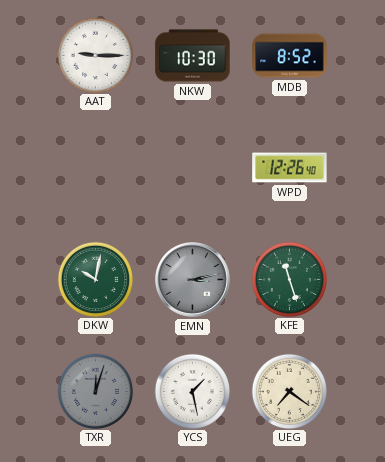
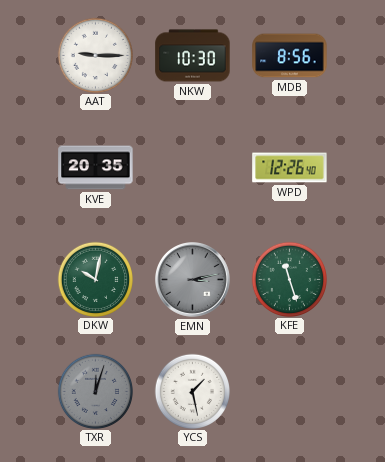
MDB: 8:52 -> 8:56
KVE: none -> 20:35
UEG: 7:21 -> none
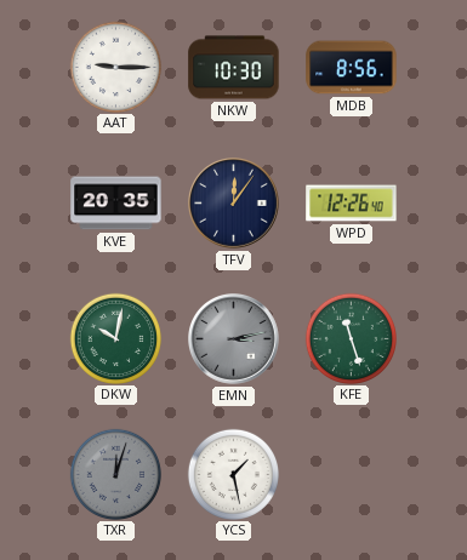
TFV: none -> 12:06
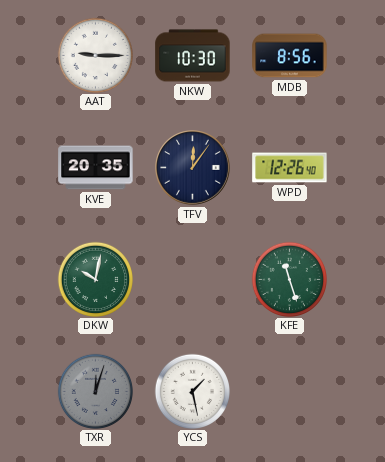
EMN: 3:13 -> none
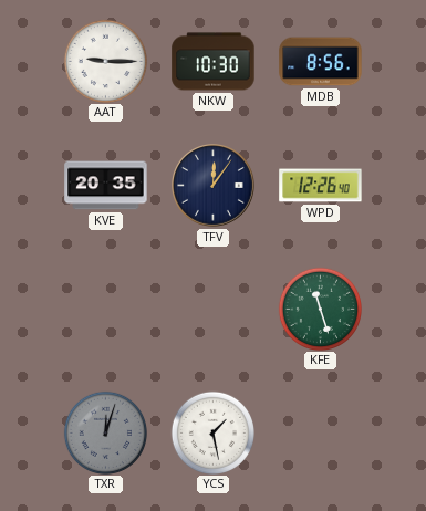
DKW: 10:02 -> none
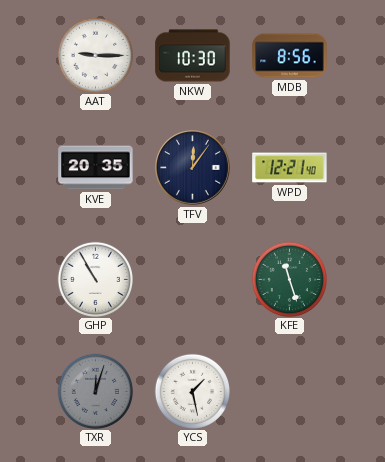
WPD: 12:26 -> 12:21
GHP: none -> 10:55
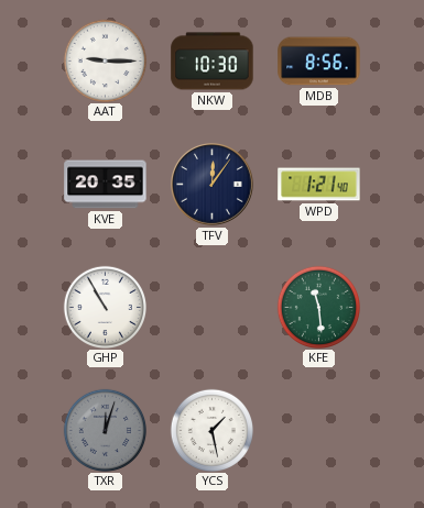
WPD: 12:21 -> 1:21
KFE: 11:27 -> 11:29
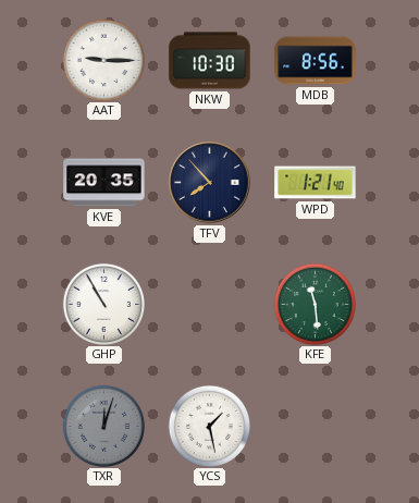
TFV: 12:06 -> 7:53
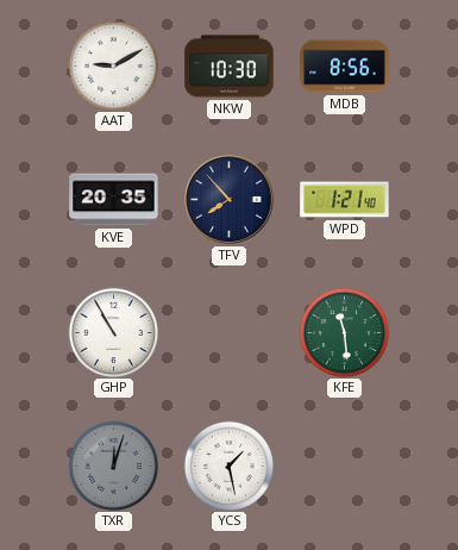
AAT: 9:15 -> 9:10
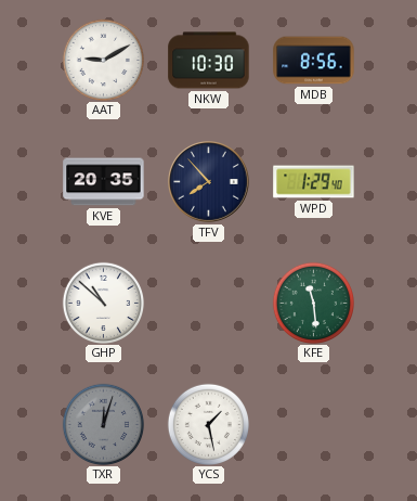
WPD: 1:21 -> 1:29
GHP: 10:55 -> 10:52
